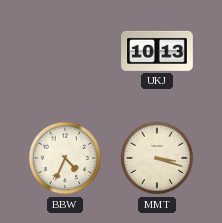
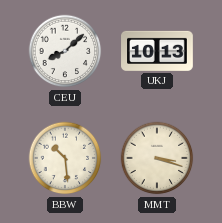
CEU: none -> 8:08
BBW: 4:34 -> 10:29
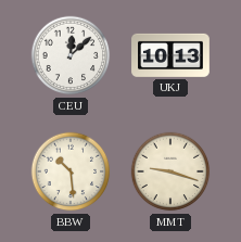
CEU: 8:08 -> 12:08
MMT: 3:18 -> 9:18
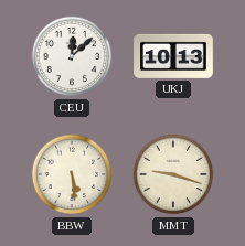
BBW: 10:29 -> 5:29
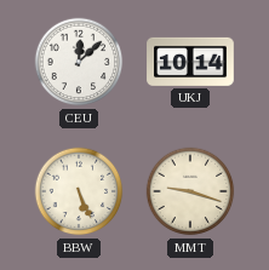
UKJ: 10:13 -> 10:14
BBW: 5:29 -> 5:26
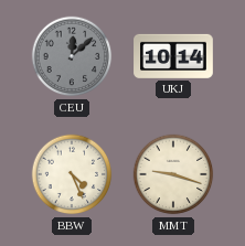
CEU dial: white -> grey
BBW: 5:26 -> 4:26
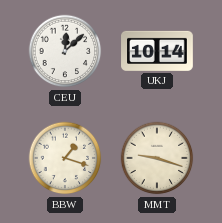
CEU dial: grey -> white
BBW: 4:26 -> 1:18
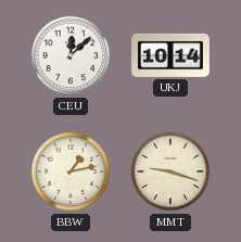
BBW: 1:18 -> 1:13
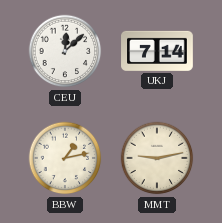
UKJ: 10:14 -> 7:14
MMT: 9:18 -> 9:13
